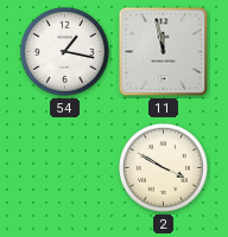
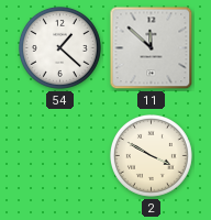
54: 1:17 -> 1:22
11: 11:58 -> 11:52
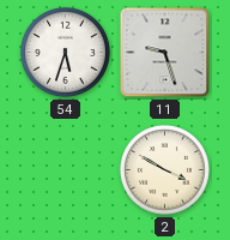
54: 1:22 -> 5:33
11: 11:52 -> 9:27
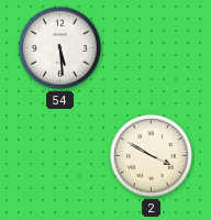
54: 5:33 -> 5:29
11: 9:27 -> none
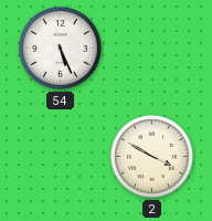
54: 5:29 -> 5:26
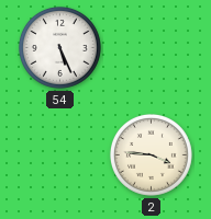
2: 3:50 -> 3:46
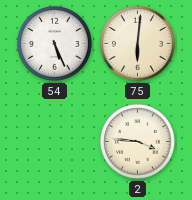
75: none -> 6:01
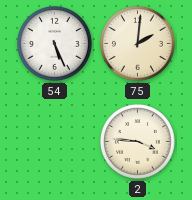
75: 6:01 -> 2:01
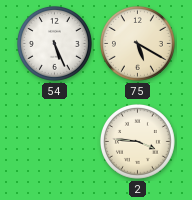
75: 2:01 -> 5:20
